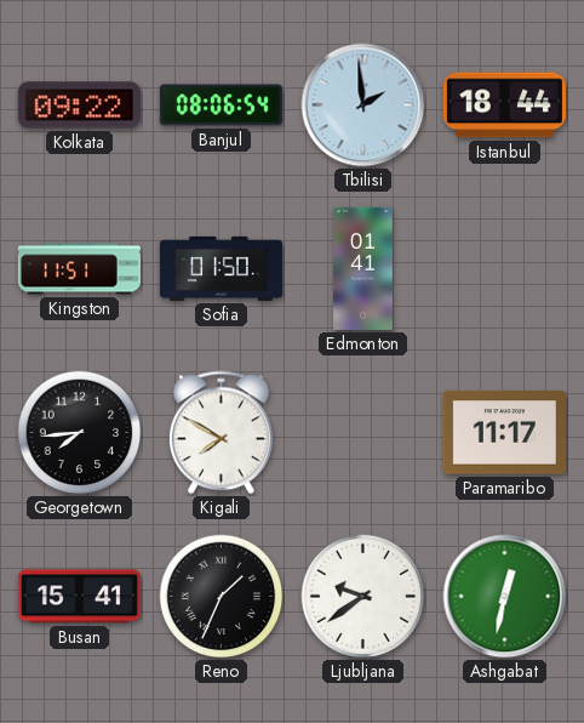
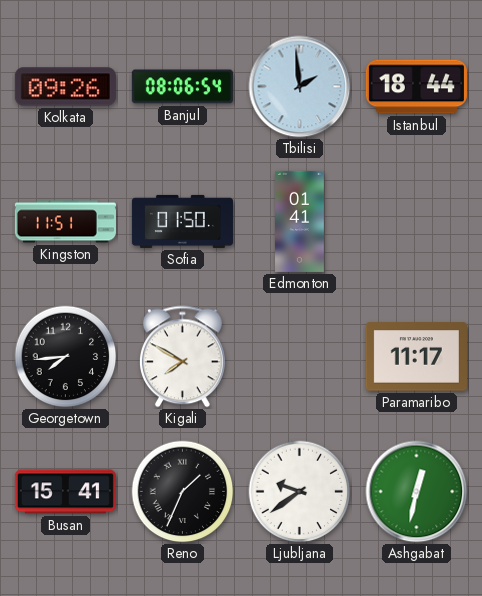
Kolkata: 09:22 -> 09:26
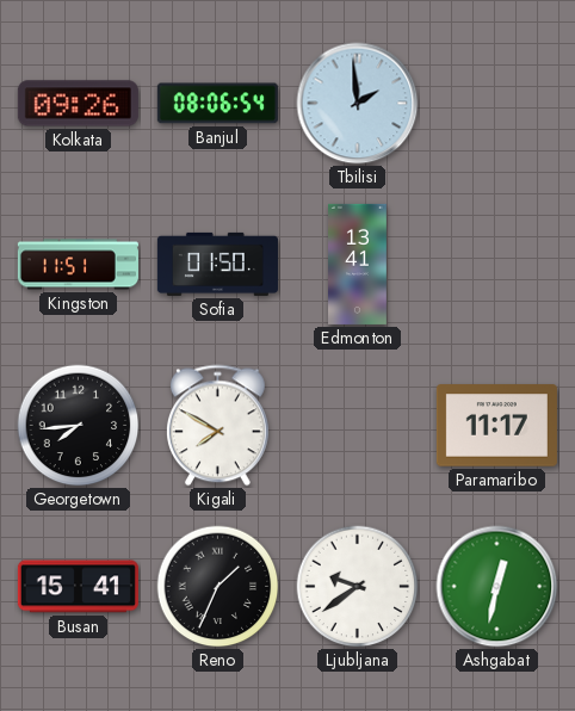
Istanbul: 18:44 -> none
Edmonton: 01:41 -> 13:41
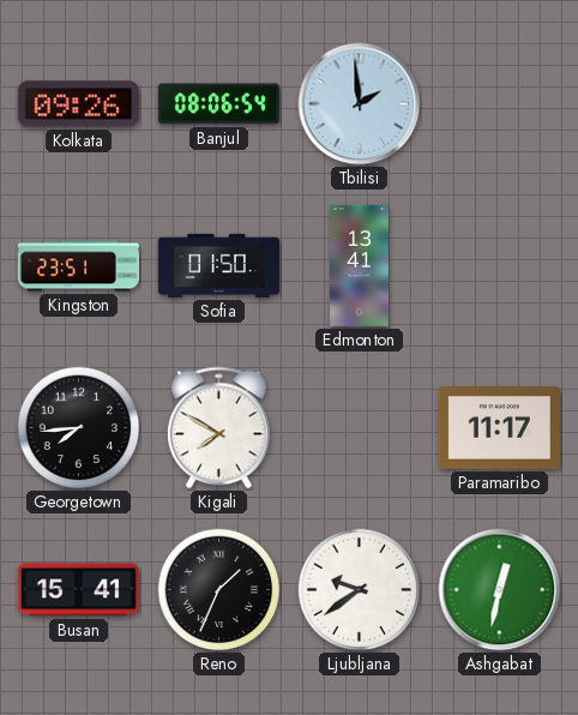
Kingston: 11:51 -> 23:51
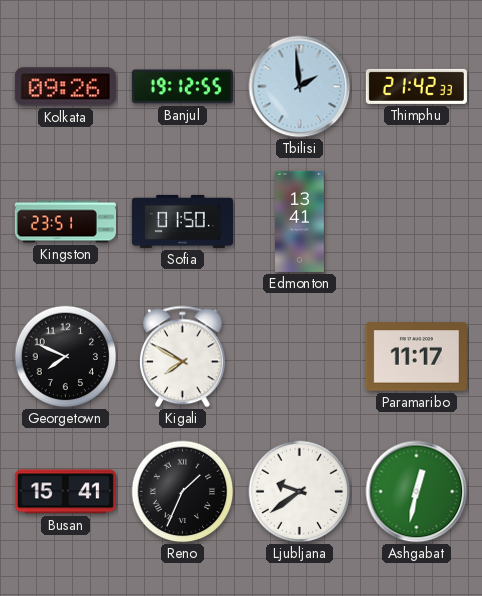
Banjul: 08:06 -> 19:12
Thimphu: none -> 21:42
Georgetown: 7:44 -> 7:49
